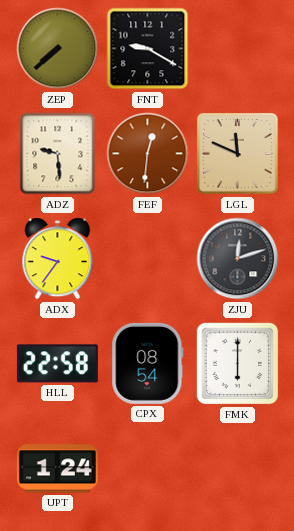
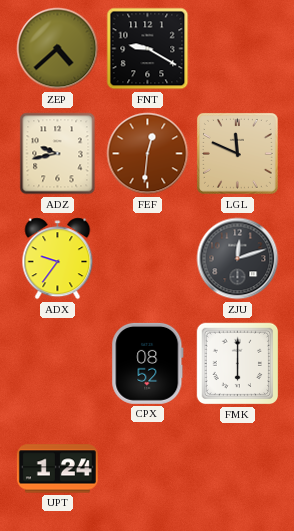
ZEP: 7:38 -> 4:38
ADZ: 9:29 -> 9:43
HLL: 22:58 -> none
CPX: 08:54 -> 08:52
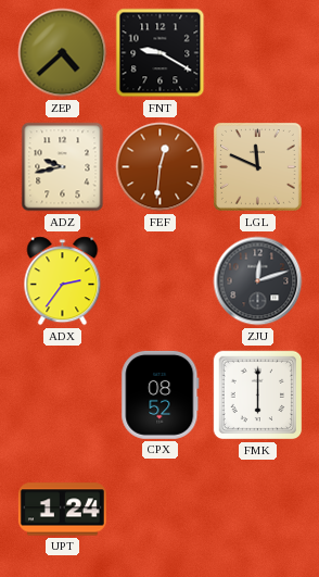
ADX: 9:36 -> 2:36
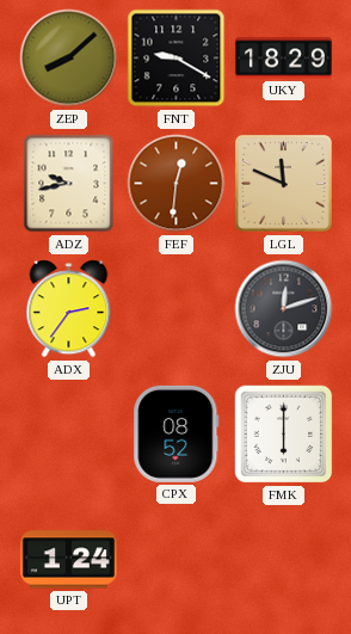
ZEP: 4:38 -> 8:08
UKY: none -> 18:29
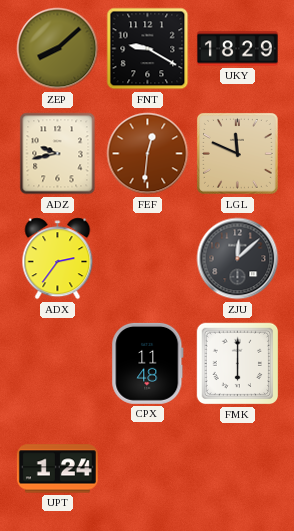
ZJU: 12:12 -> 12:08
CPX: 08:52 -> 11:48
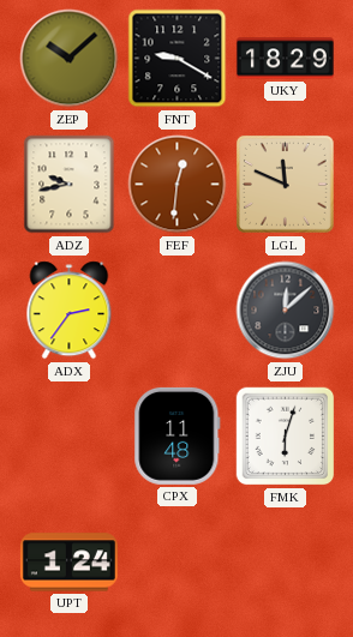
ZEP: 8:08 -> 10:08
FMK: 6:00 -> 6:03
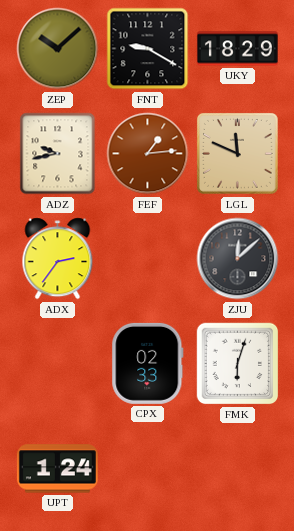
FEF: 12:31 -> 1:14
CPX: 11:48 -> 02:33
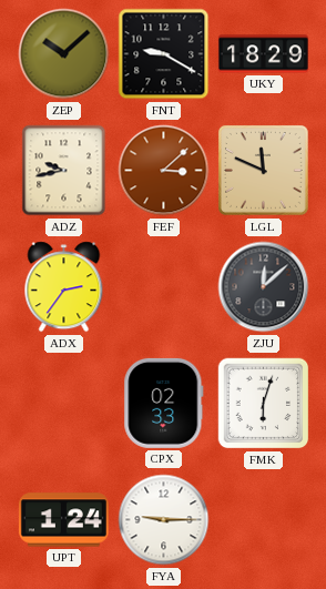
FEF: 1:14 -> 3:08
FYA: none -> 9:15
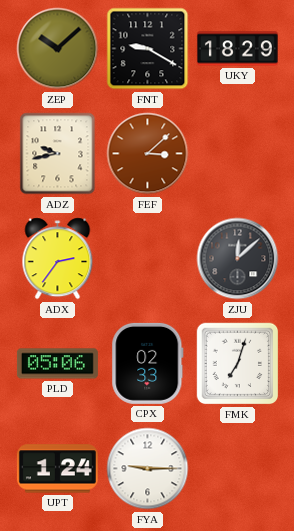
LGL: 11:49 -> none
PLD: none -> 05:06
FMK: 6:03 -> 7:03
